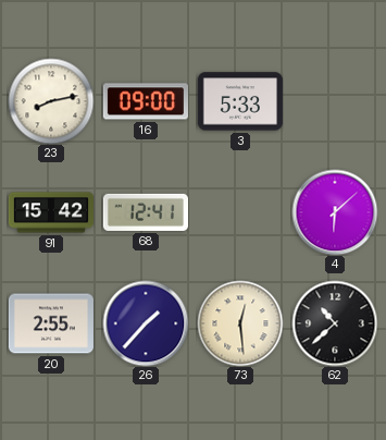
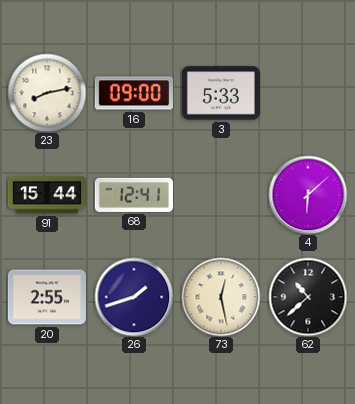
91: 15:42 -> 15:44
26: 1:37 -> 1:42
73: 12:29 -> 12:28
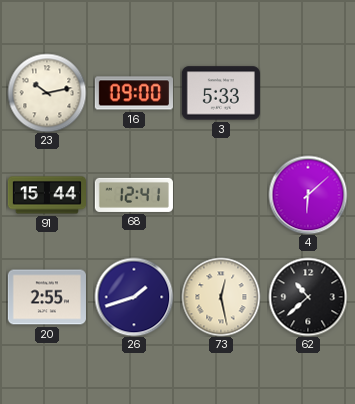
23: 8:13 -> 10:13
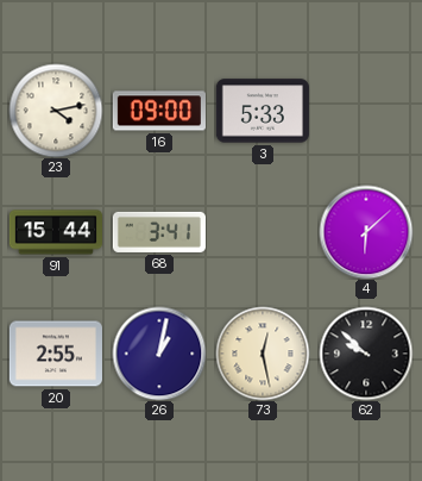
23: 10:13 -> 4:13
68: 12:41 -> 3:41
26: 1:42 -> 1:02
62: 10:38 -> 9:52
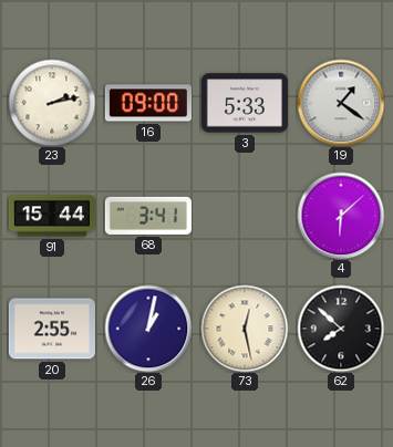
23: 4:13 -> 2:13
19: none -> 1:21
62: 9:52 -> 7:52
